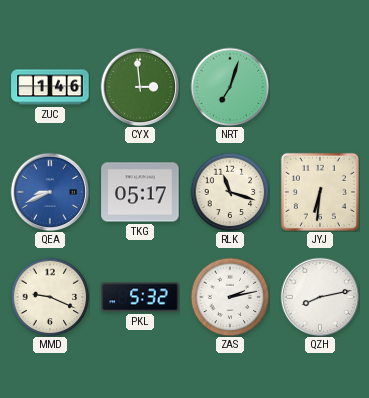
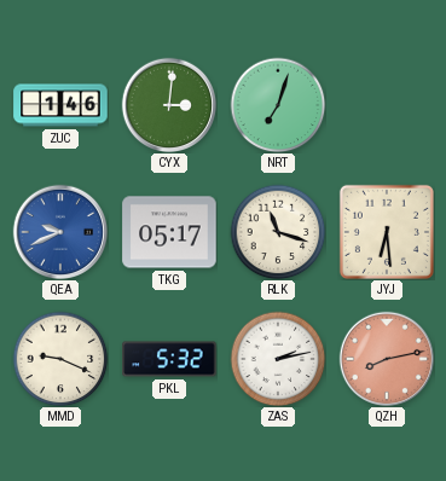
CYX: 2:59 -> 3:01
QEA: 8:41 -> 9:41
JYJ: 6:31 -> 6:29
QZH dial: white -> salmon
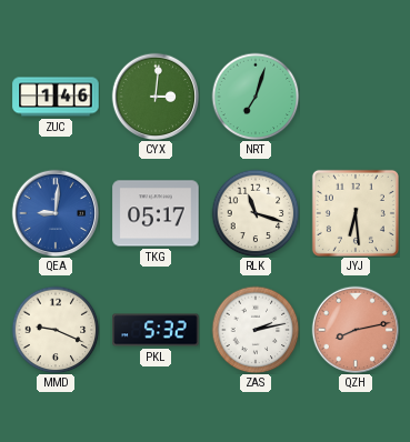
QEA: 9:41 -> 9:01
